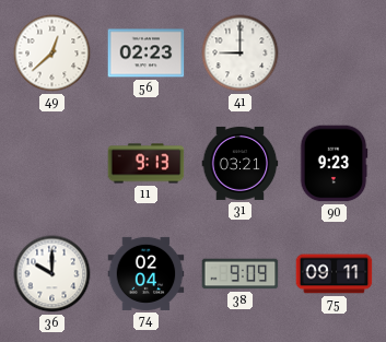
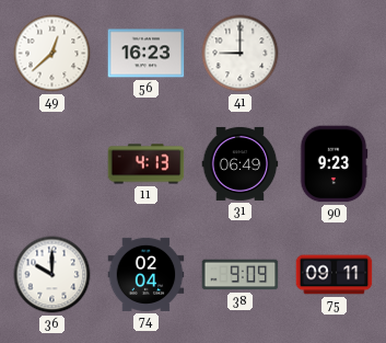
56: 02:23 -> 16:23
11: 9:13 -> 4:13
31: 03:21 -> 06:49
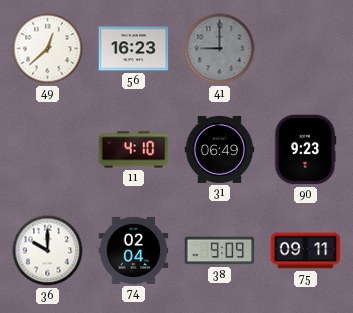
41 dial: white -> grey
11: 4:13 -> 4:10
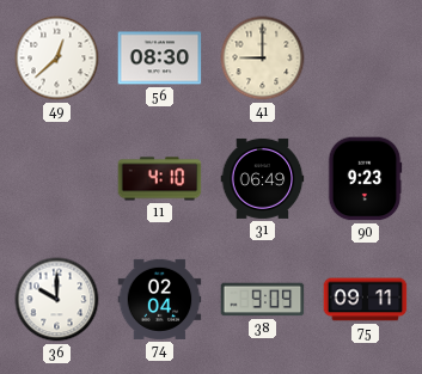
56: 16:23 -> 08:30
41 dial: grey -> cream
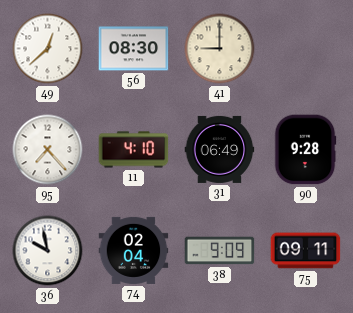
95: none -> 7:23
90: 9:23 -> 9:28
36: 10:00 -> 9:58
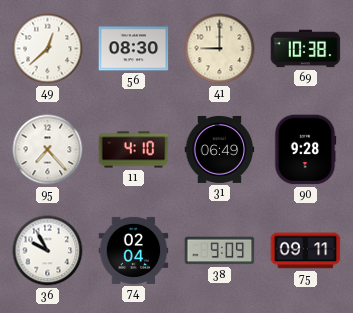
69: none -> 10:38
36: 9:58 -> 9:55
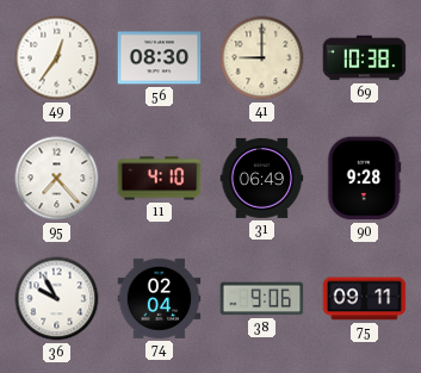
49: 12:38 -> 12:36
38: 9:09 -> 9:06
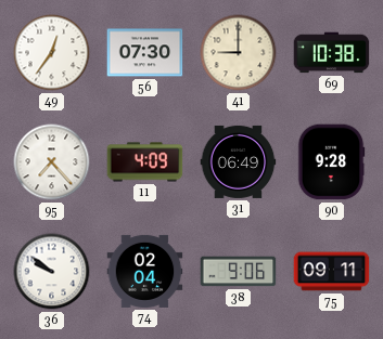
56: 08:30 -> 07:30
11: 4:10 -> 4:09
36: 9:55 -> 9:51
